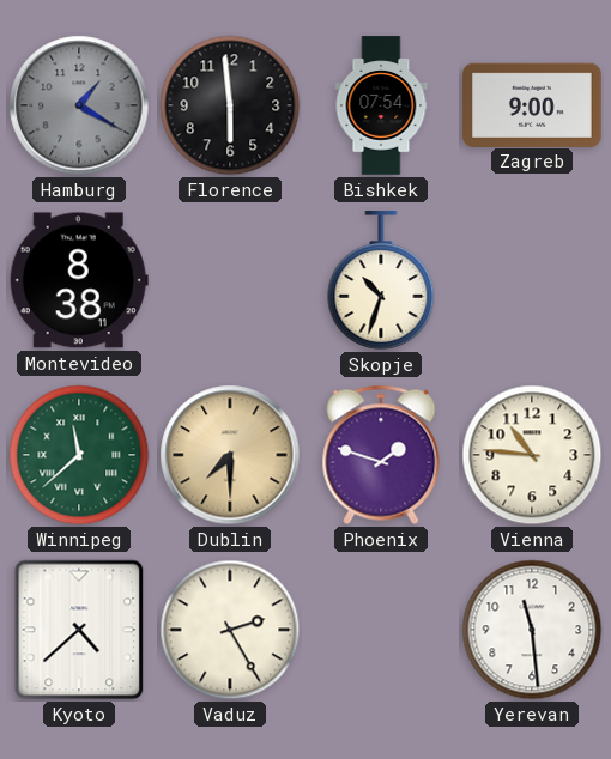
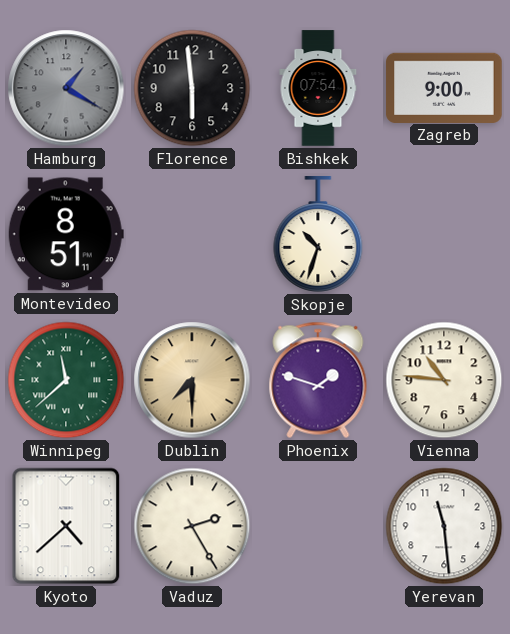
Montevideo: 8:38 -> 8:51
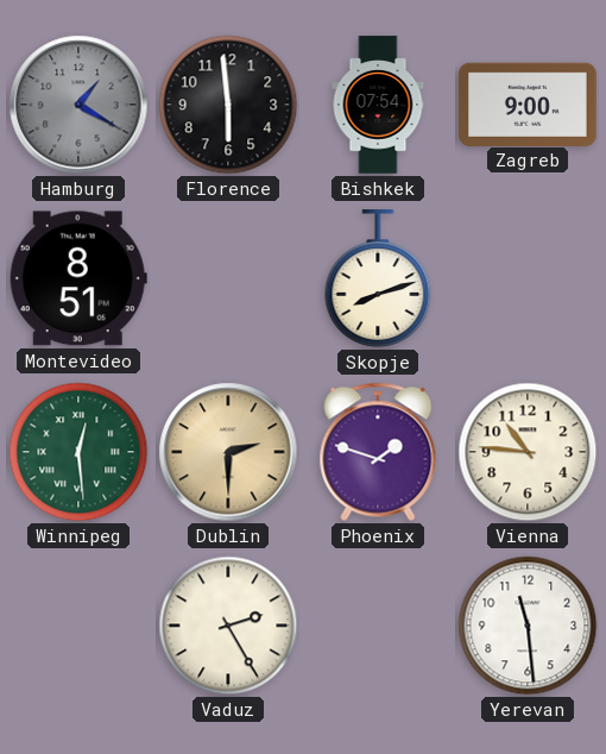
Montevideo: 8:51:11 -> 8:51
Skopje: 10:33 -> 8:12
Winnipeg: 11:38 -> 12:29
Dublin: 7:30 -> 2:30
Kyoto: 4:38 -> none
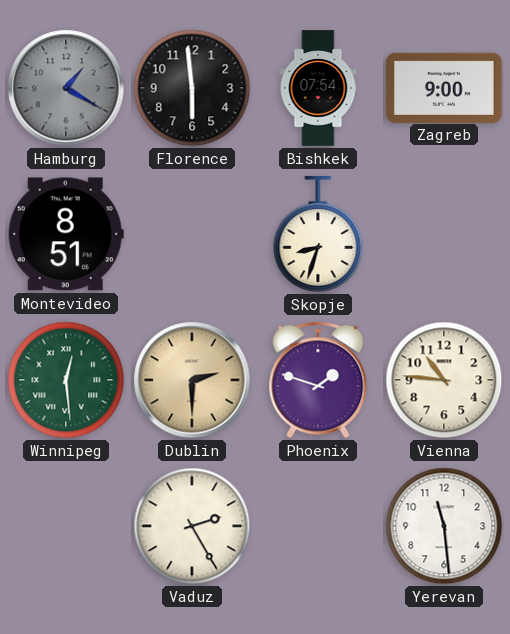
Skopje: 8:12 -> 8:33
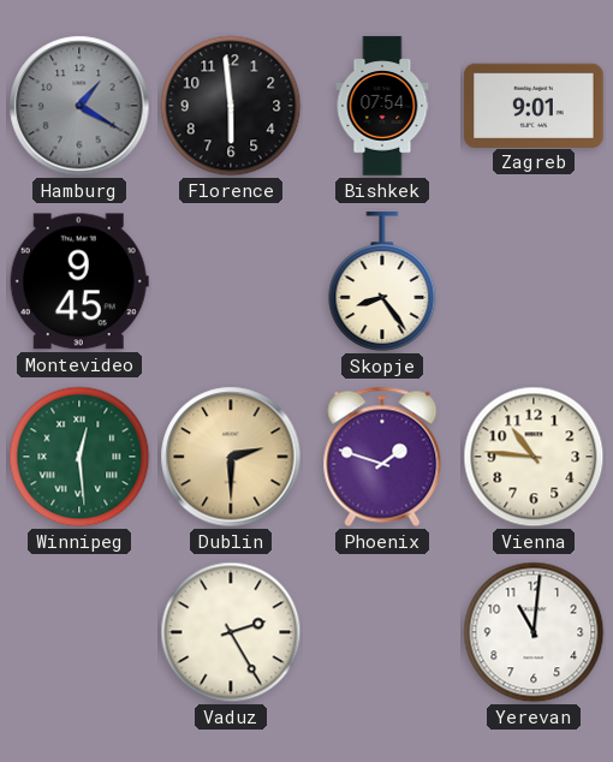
Zagreb: 9:00 -> 9:01
Montevideo: 8:51 -> 9:45
Skopje: 8:33 -> 8:24
Yerevan: 11:29 -> 11:01
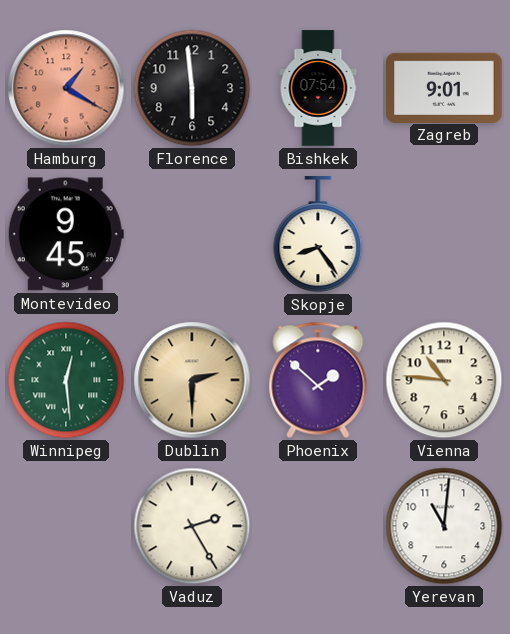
Hamburg dial: grey -> salmon
Phoenix: 1:48 -> 1:52
